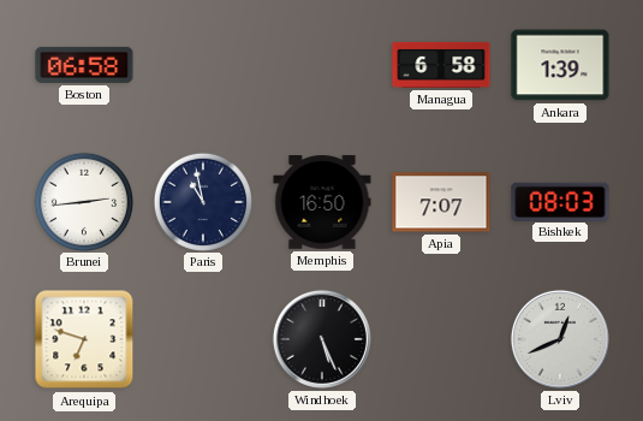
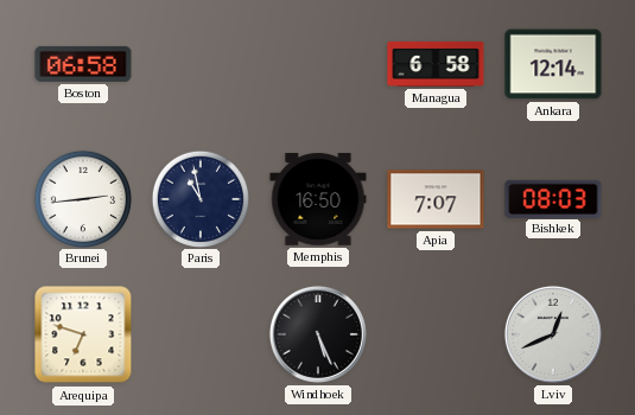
Ankara: 1:39 -> 12:14
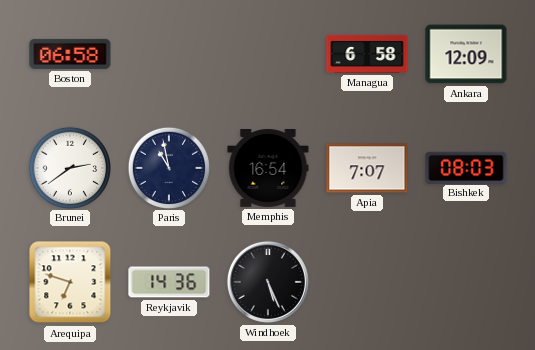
Ankara: 12:14 -> 12:09
Brunei: 2:44 -> 2:39
Memphis: 16:50 -> 16:54
Reykjavik: none -> 14:36
Lviv: 12:41 -> none
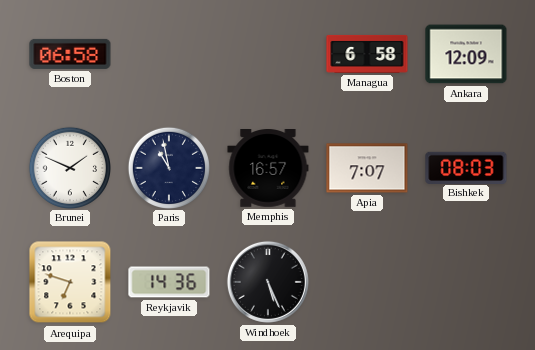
Brunei: 2:39 -> 1:49
Memphis: 16:54 -> 16:57
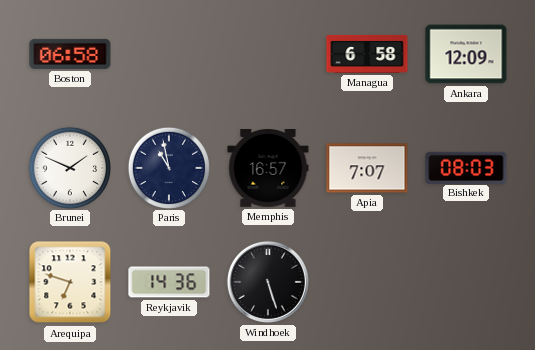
Windhoek: 5:26 -> 5:27
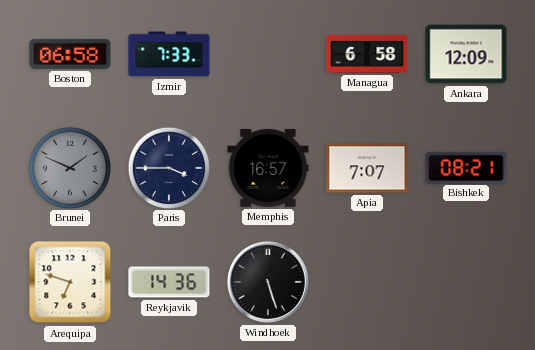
Izmir: none -> 7:33
Brunei dial: white -> grey
Paris: 10:58 -> 3:45
Bishkek: 08:03 -> 08:21
